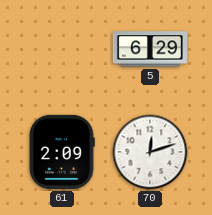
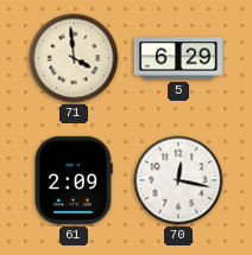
71: none -> 3:59
70: 12:12 -> 12:17
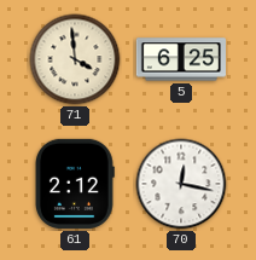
5: 6:29 -> 6:25
61: 2:09 -> 2:12
